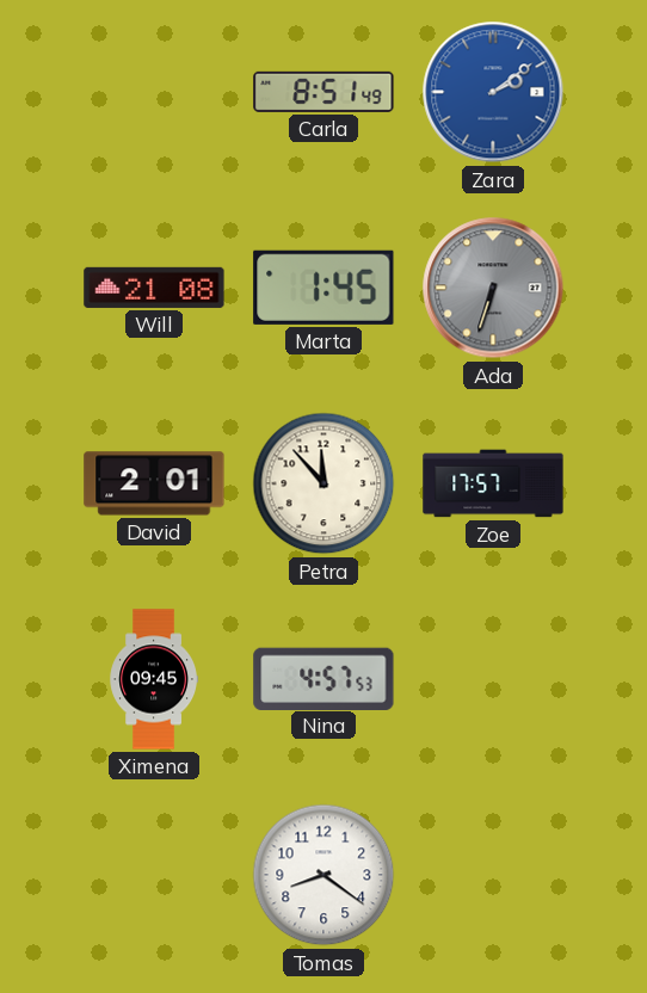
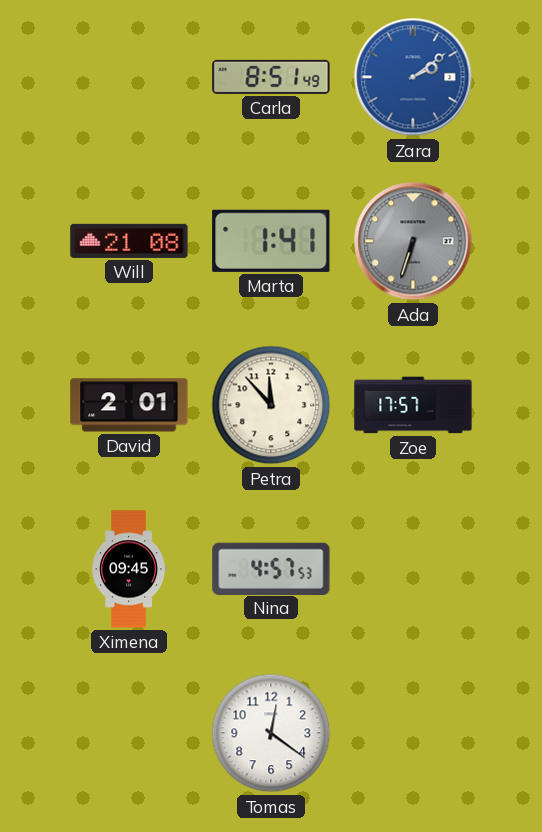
Marta: 1:45 -> 1:41
Tomas: 8:21 -> 12:21
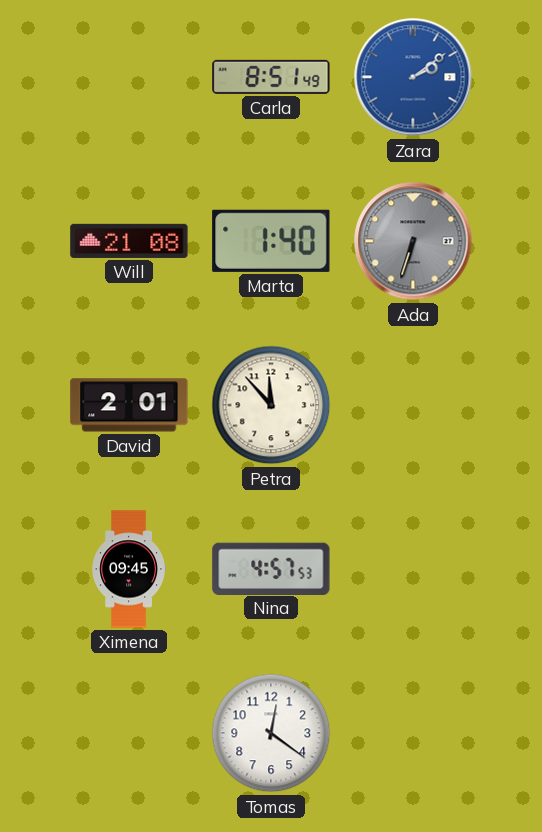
Marta: 1:41 -> 1:40
Zoe: 17:57 -> none
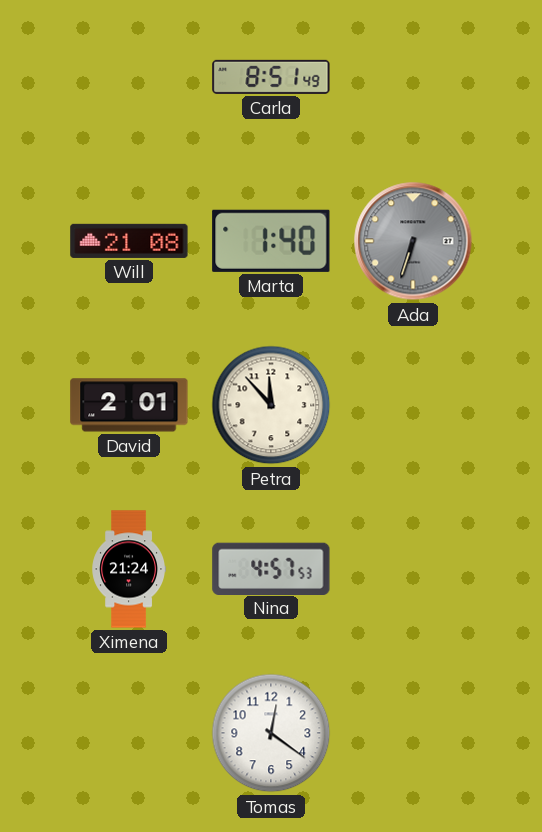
Zara: 2:09 -> none
Ximena: 09:45 -> 21:24
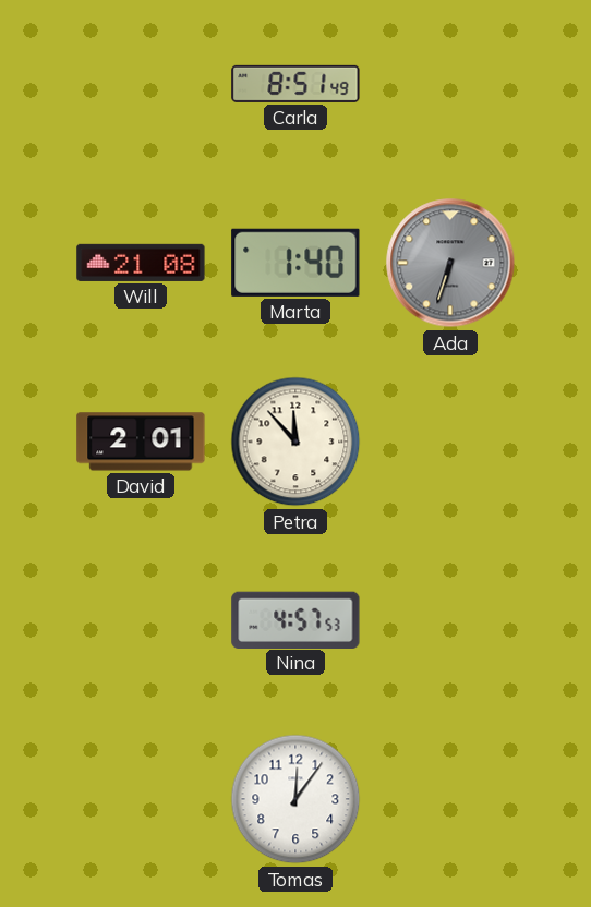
Ximena: 21:24 -> none
Tomas: 12:21 -> 12:06
